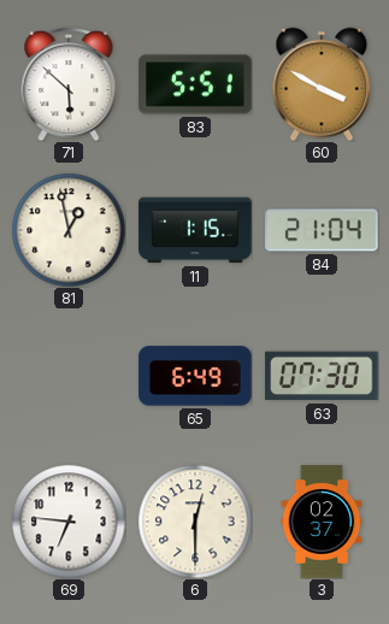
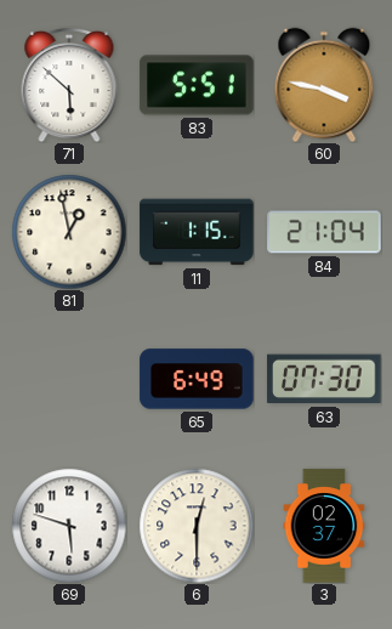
60: 3:50 -> 3:47
69: 6:46 -> 5:48
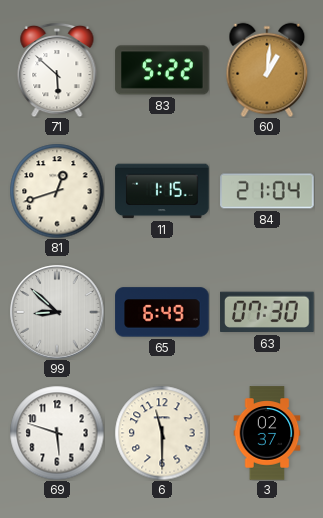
83: 5:51 -> 5:22
60: 3:47 -> 1:01
81: 12:58 -> 12:42
99: none -> 8:52
6: 12:30 -> 11:30
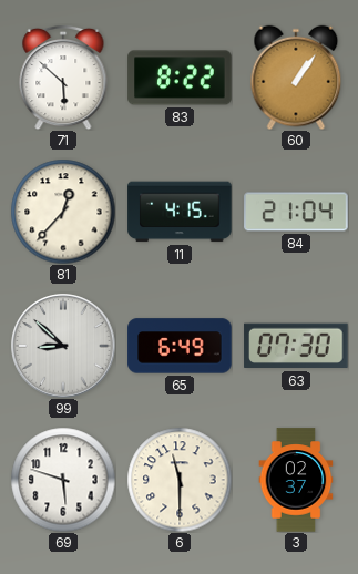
83: 5:22 -> 8:22
60: 1:01 -> 1:06
81: 12:42 -> 12:37
11: 1:15 -> 4:15
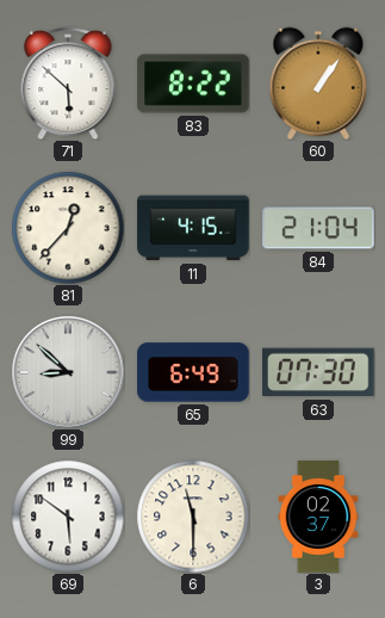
69: 5:48 -> 5:51
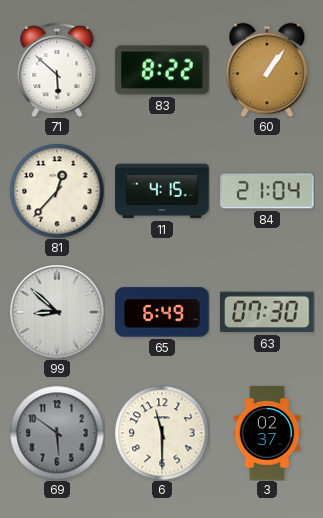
69 dial: white -> grey
